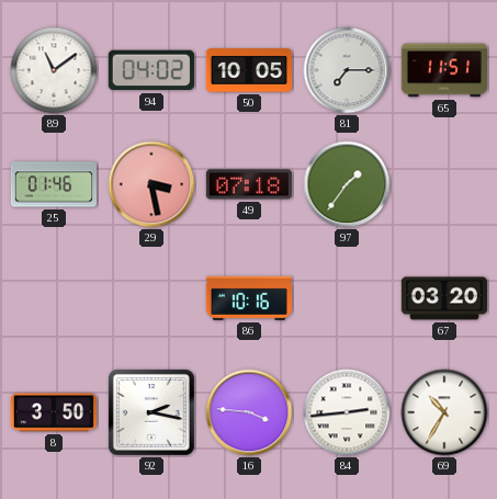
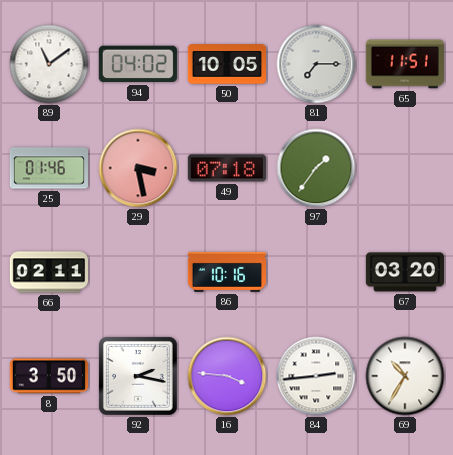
66: none -> 02:11
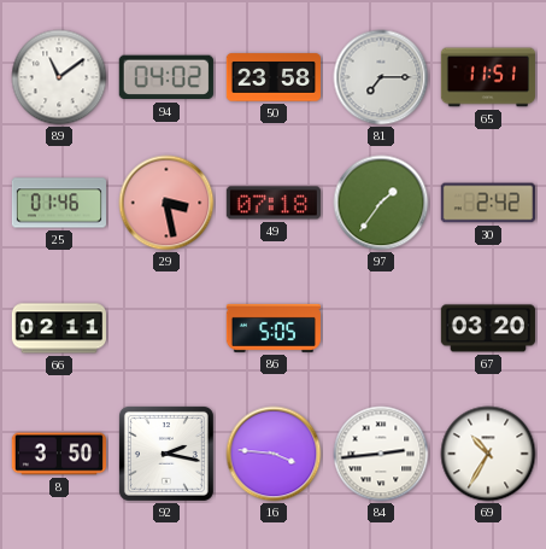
50: 10:05 -> 23:58
30: none -> 2:42
86: 10:16 -> 5:05
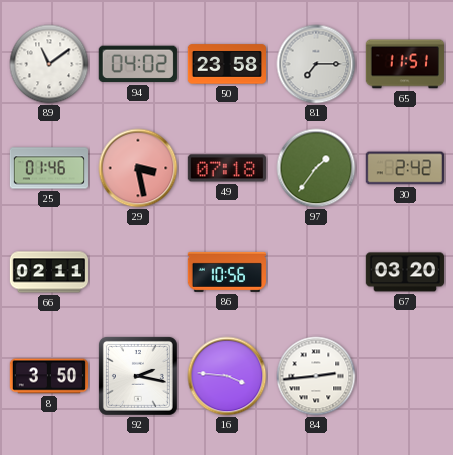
86: 5:05 -> 10:56
69: 10:35 -> none
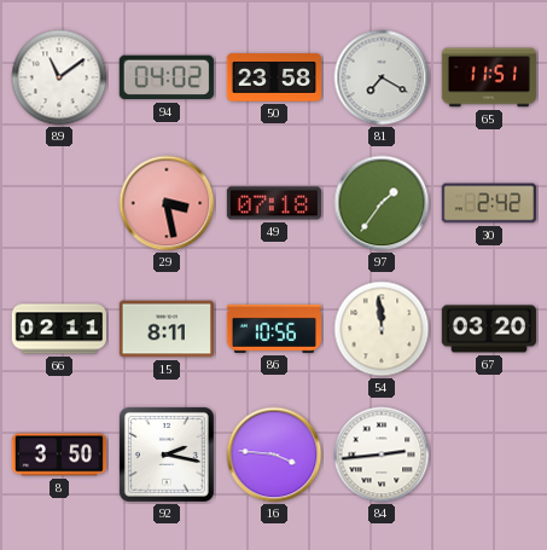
81: 7:15 -> 7:20
25: 01:46 -> none
15: none -> 8:11
54: none -> 11:59
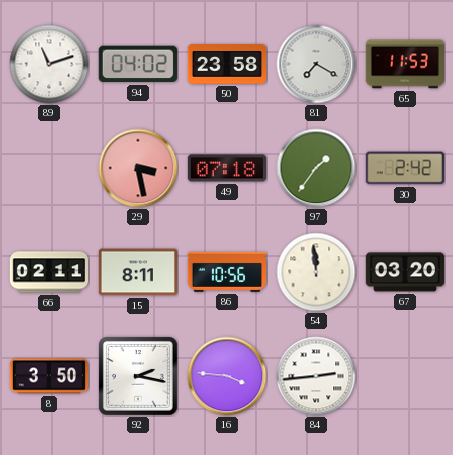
89: 11:09 -> 11:12
65: 11:51 -> 11:53
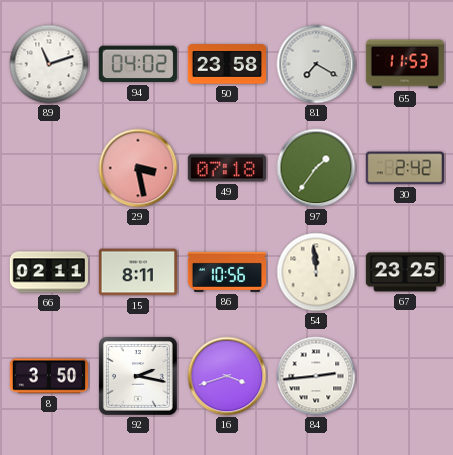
67: 03:20 -> 23:25
16: 3:46 -> 3:42
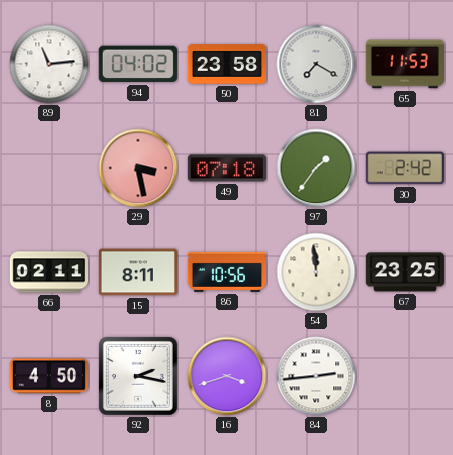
89: 11:12 -> 11:14
8: 3:50 -> 4:50
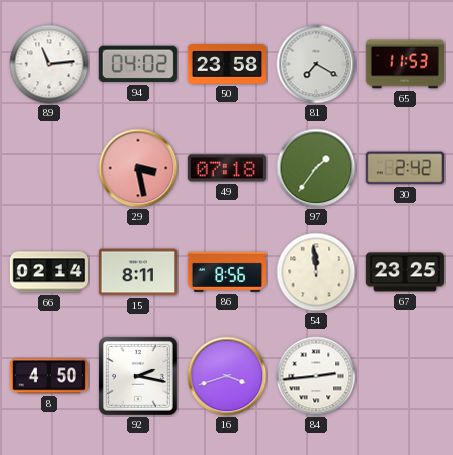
66: 02:11 -> 02:14
86: 10:56 -> 8:56
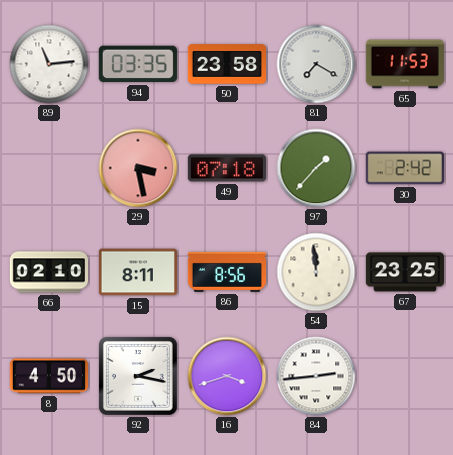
94: 04:02 -> 03:35
97: 1:36 -> 1:37
66: 02:14 -> 02:10
